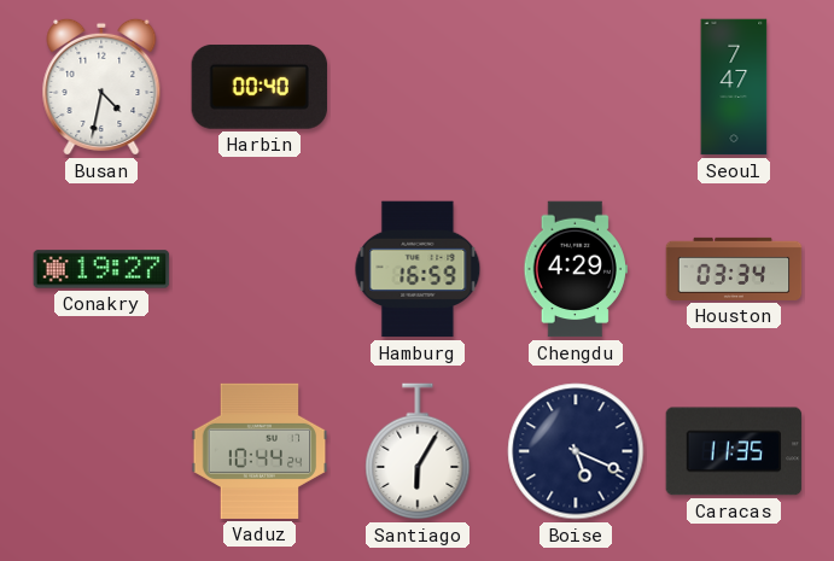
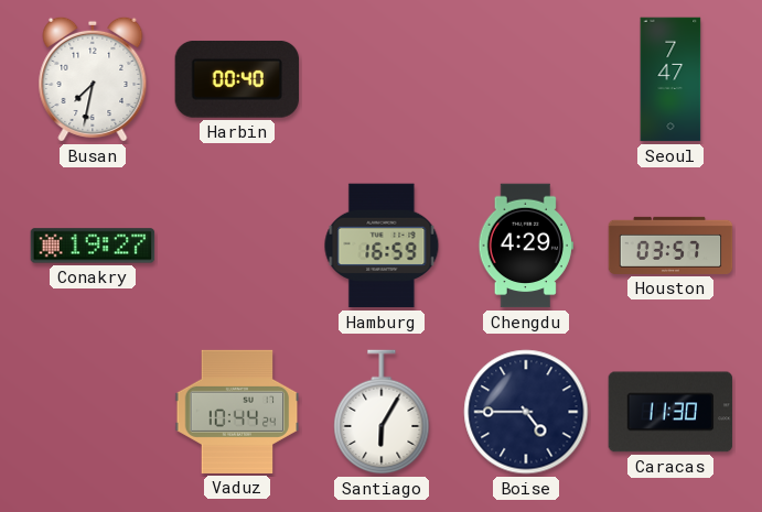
Busan: 4:32 -> 7:32
Houston: 03:34 -> 03:57
Boise: 5:19 -> 4:45
Caracas: 11:35 -> 11:30
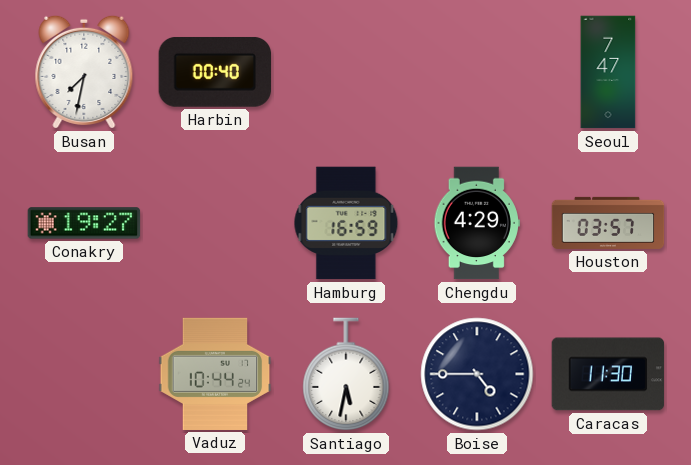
Santiago: 6:05 -> 5:32
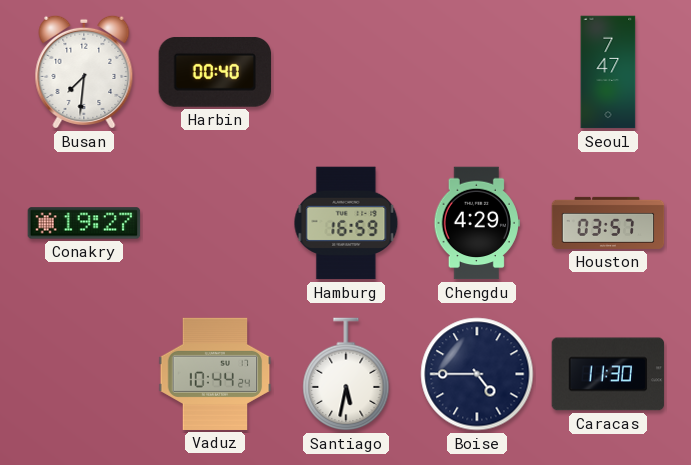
Busan: 7:32 -> 7:31
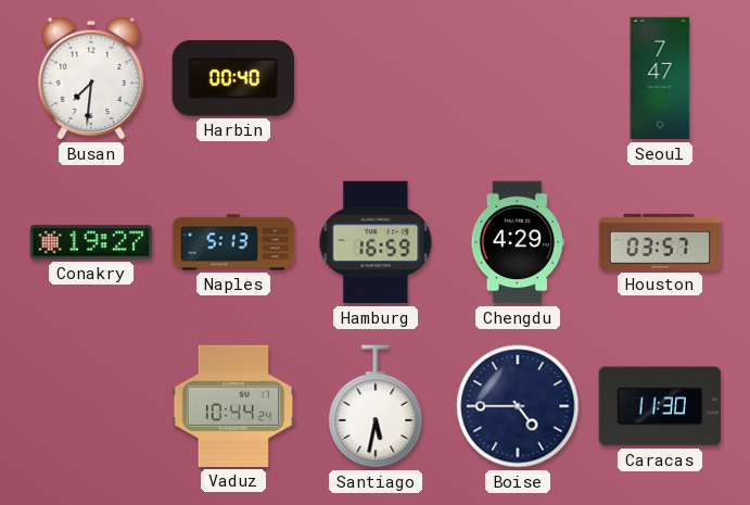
Naples: none -> 5:13
